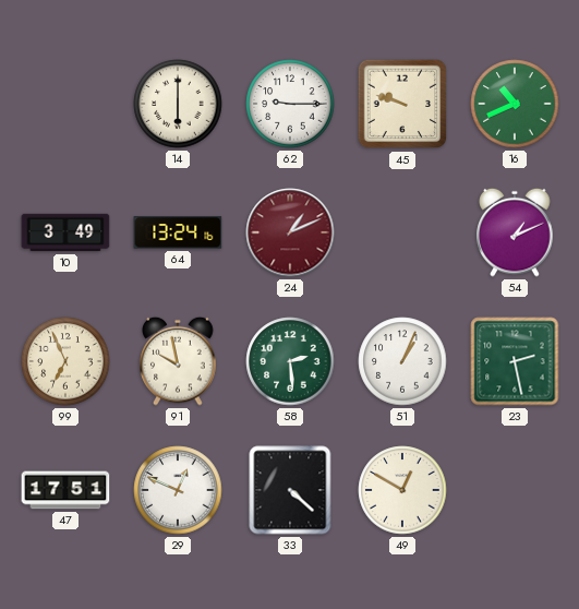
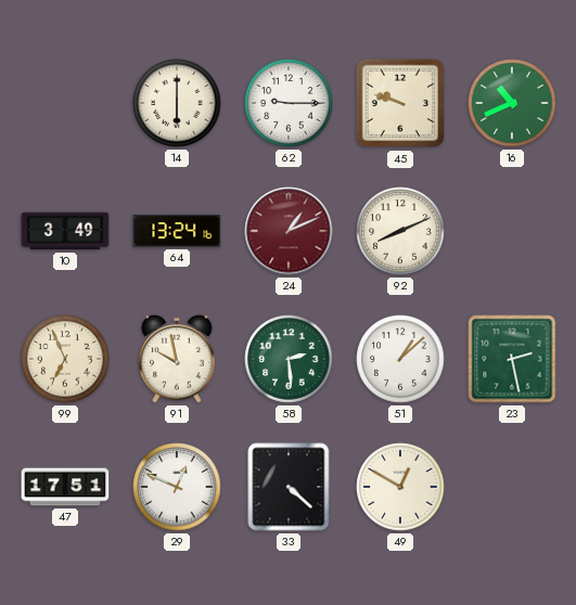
92: none -> 8:11
54: 1:11 -> none
51: 1:04 -> 1:08
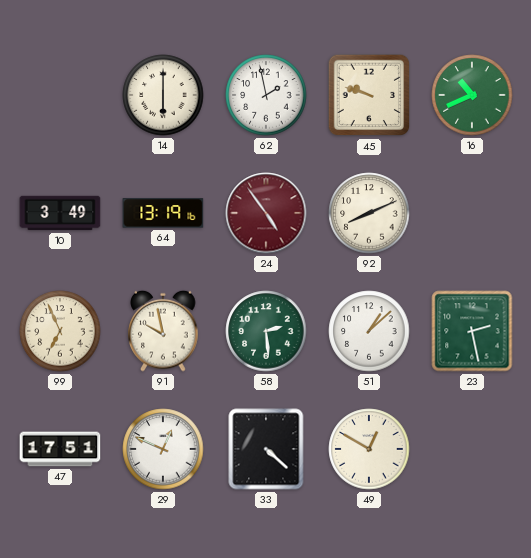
62: 9:15 -> 1:58
64: 13:24 -> 13:19
24: 1:11 -> 4:54
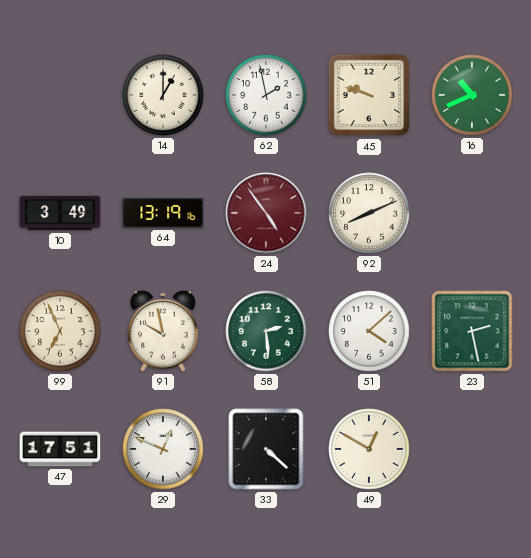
14: 6:00 -> 1:00
51: 1:08 -> 4:08
